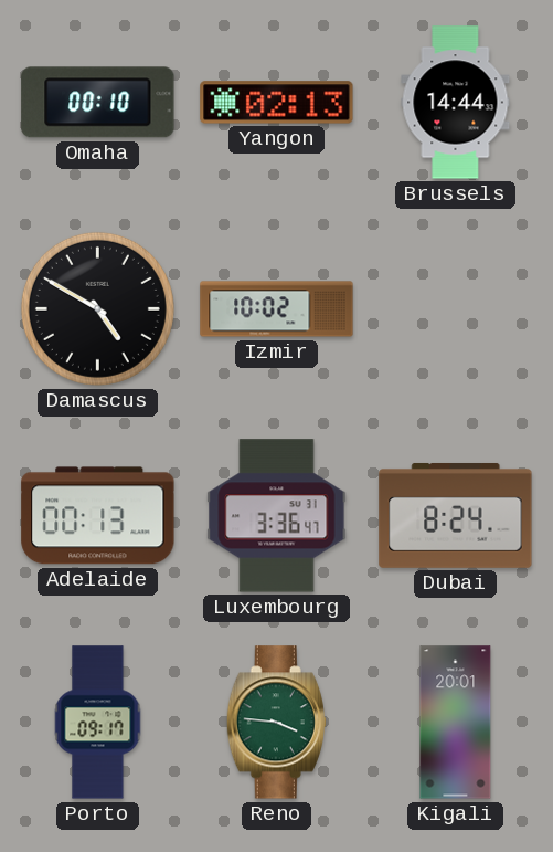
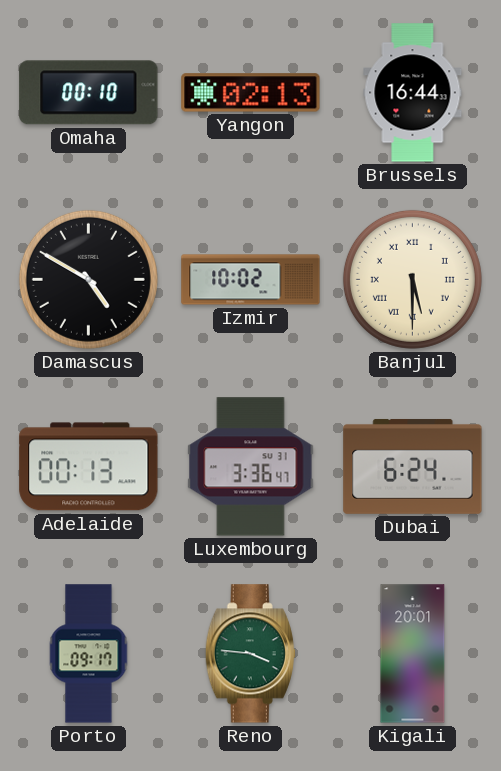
Brussels: 14:44 -> 16:44
Banjul: none -> 5:30
Dubai: 8:24 -> 6:24
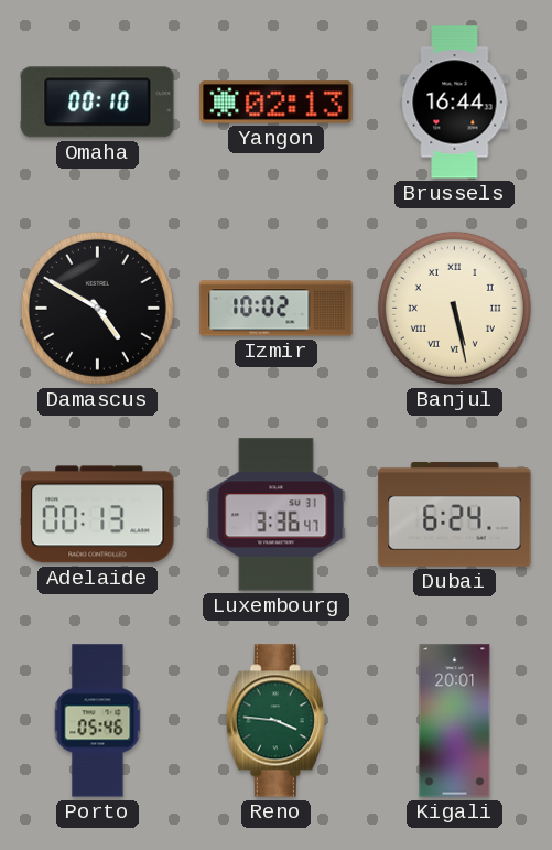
Banjul: 5:30 -> 5:28
Porto: 09:17 -> 05:46
